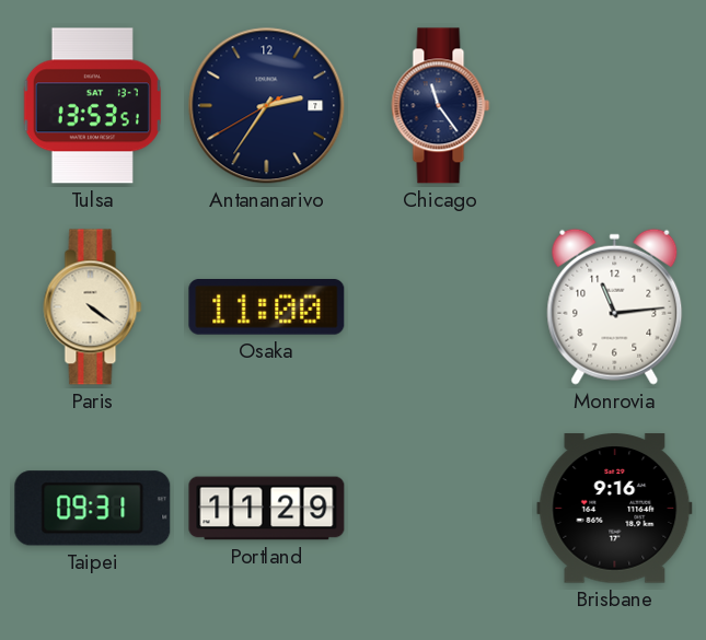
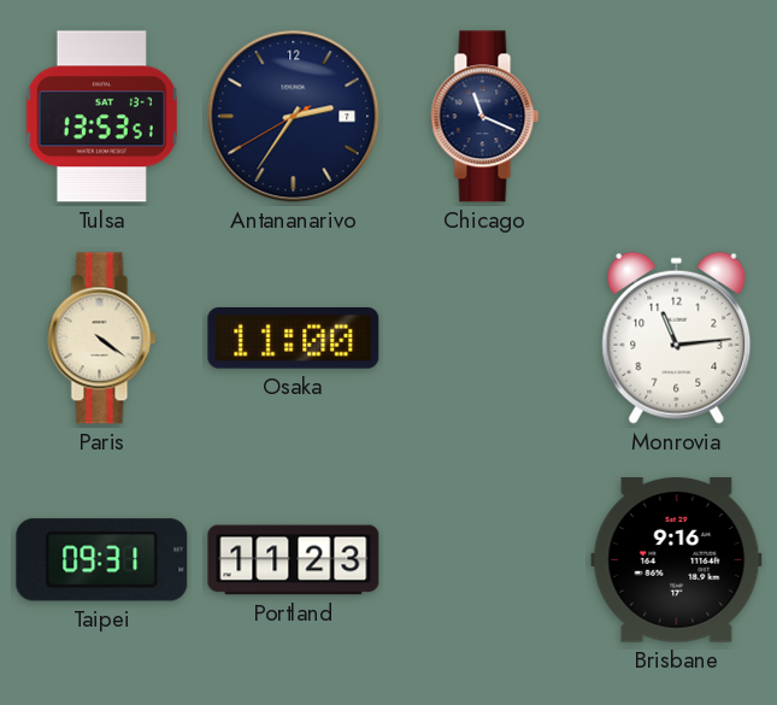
Chicago: 11:24 -> 11:19
Portland: 11:29 -> 11:23
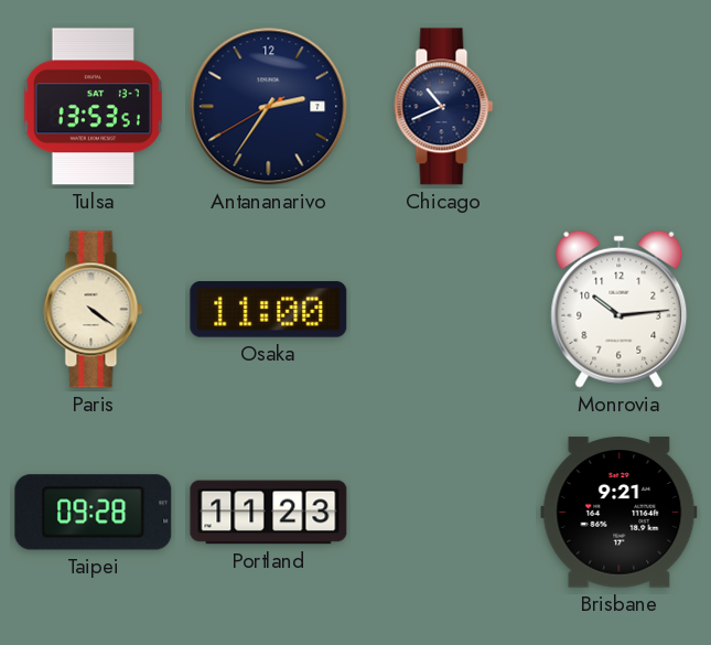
Chicago: 11:19 -> 10:41
Monrovia: 11:14 -> 10:14
Taipei: 09:31 -> 09:28
Brisbane: 9:16 -> 9:21
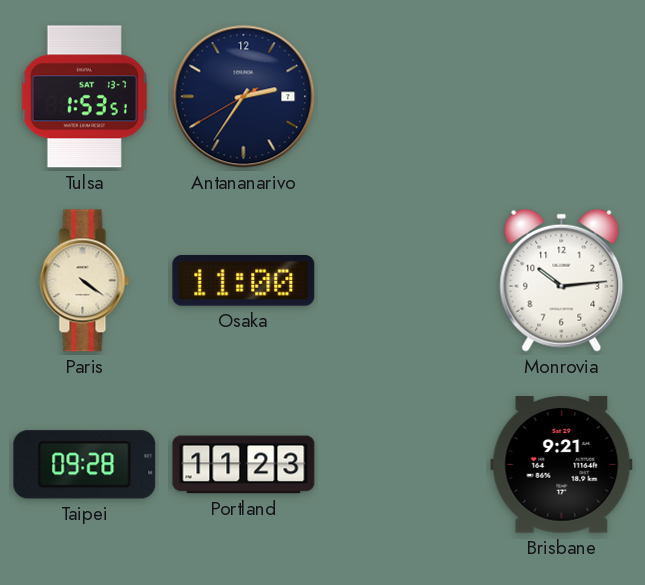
Tulsa: 13:53 -> 1:53
Chicago: 10:41 -> none
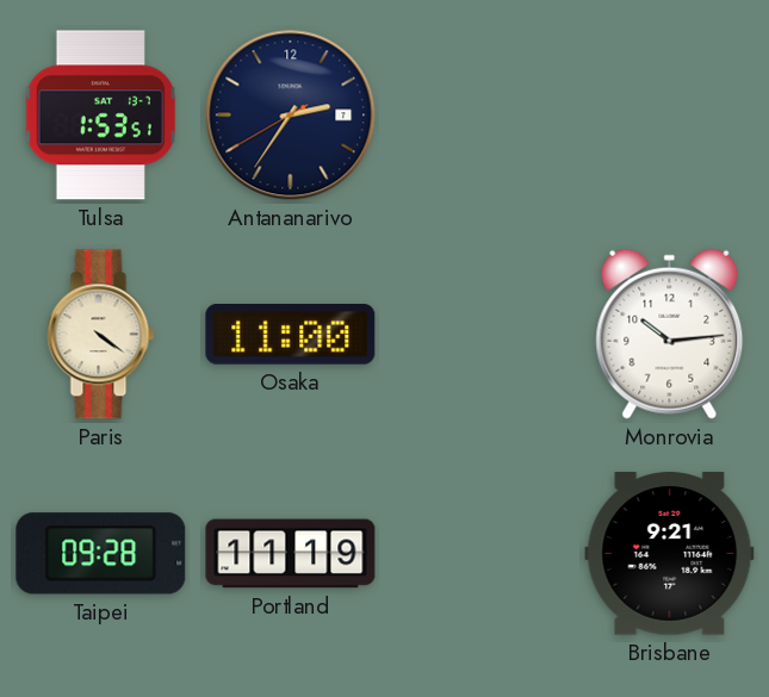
Portland: 11:23 -> 11:19
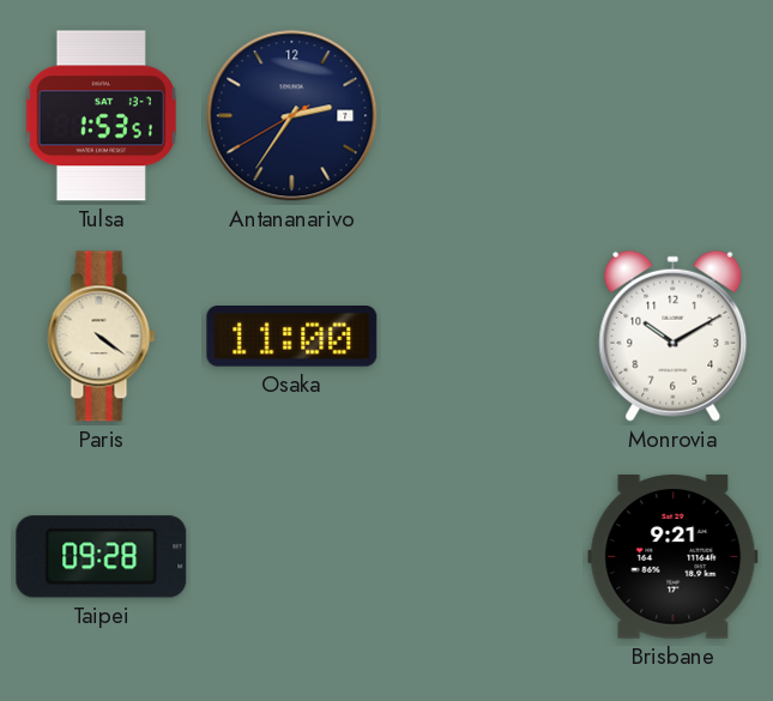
Monrovia: 10:14 -> 10:10
Portland: 11:19 -> none
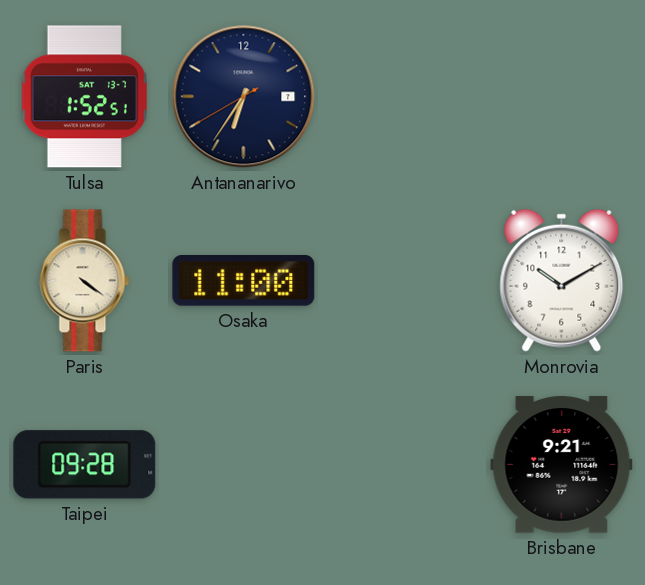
Tulsa: 1:53 -> 1:52
Antananarivo: 2:35 -> 6:35
